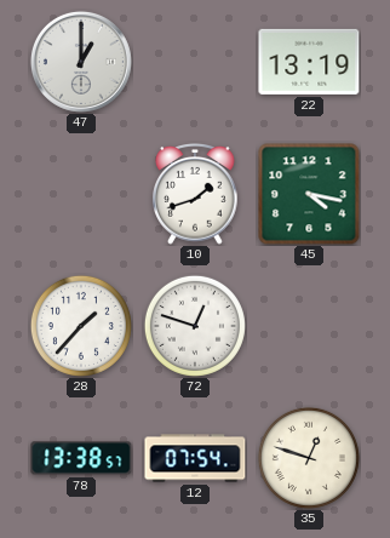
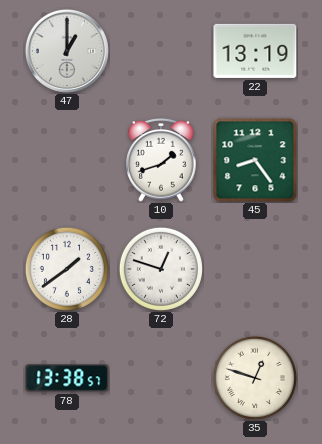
45: 4:17 -> 8:24
28: 1:37 -> 1:39
12: 07:54 -> none
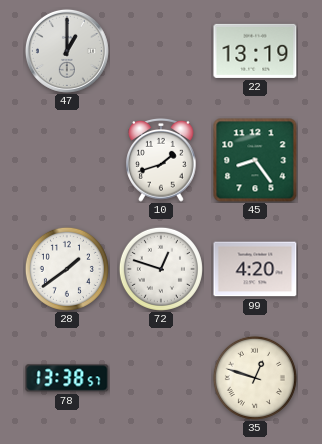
99: none -> 4:20
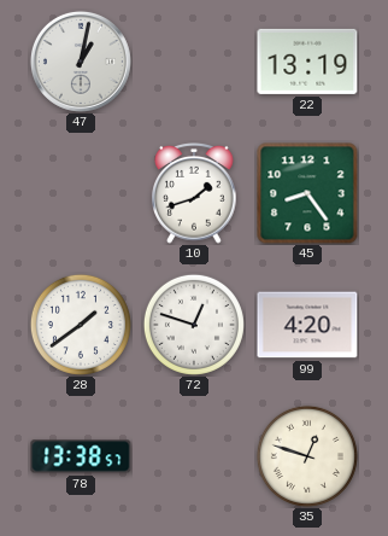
47: 1:00 -> 1:02
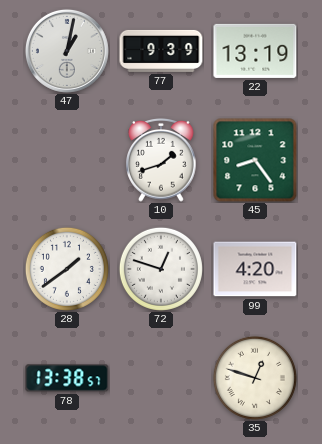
77: none -> 9:39
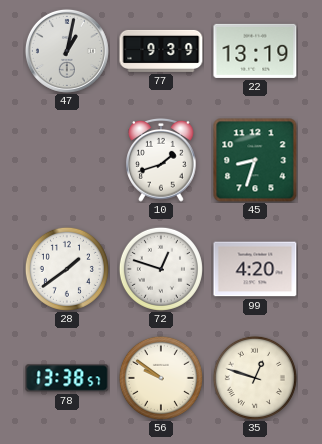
45: 8:24 -> 8:33
56: none -> 9:51
